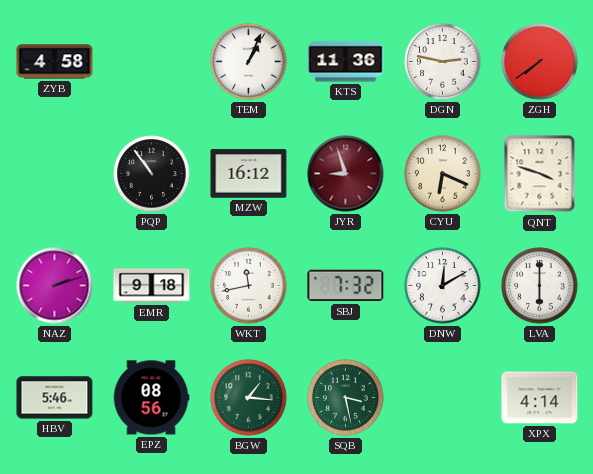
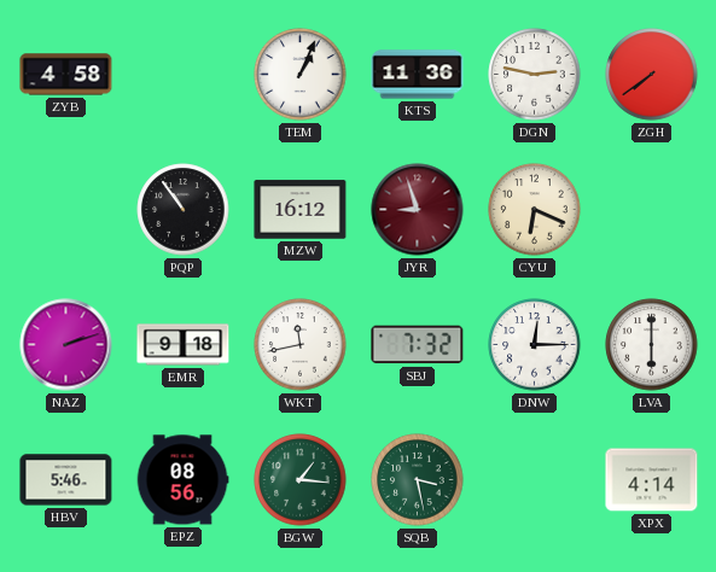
QNT: 3:48 -> none
DNW: 12:10 -> 12:15
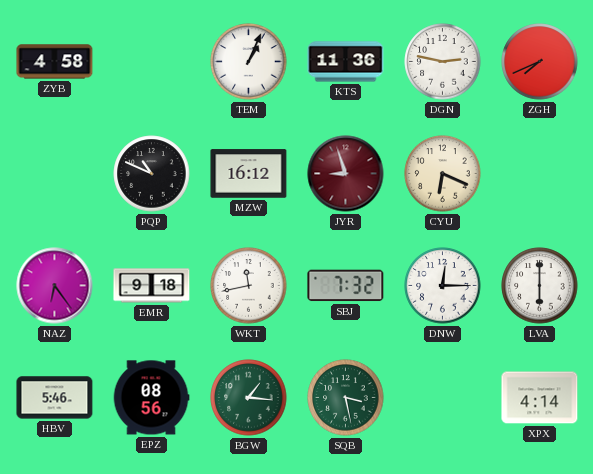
ZGH: 7:39 -> 7:41
PQP: 10:54 -> 10:49
NAZ: 2:12 -> 6:24
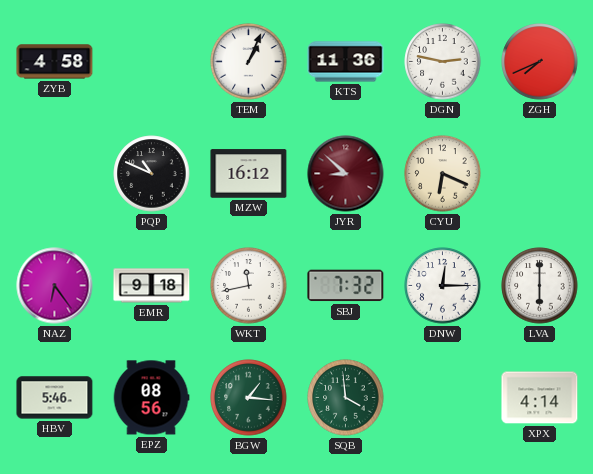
JYR: 8:57 -> 8:52
SQB: 3:28 -> 3:59
